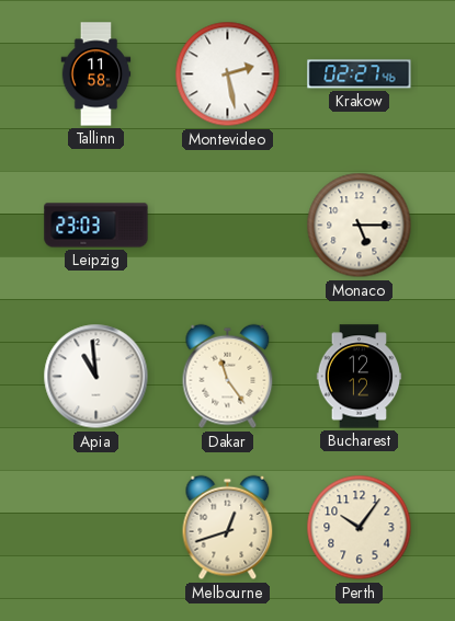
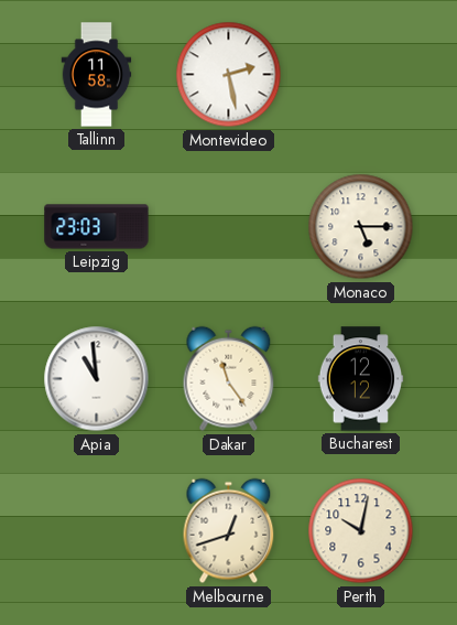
Krakow: 02:27 -> none
Perth: 10:06 -> 10:02
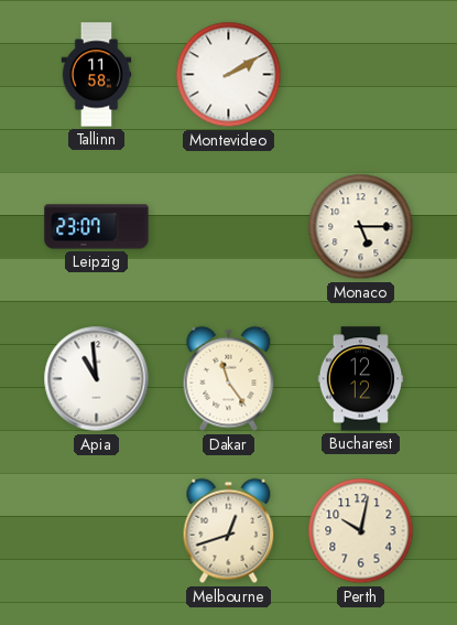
Montevideo: 2:28 -> 2:10
Leipzig: 23:03 -> 23:07
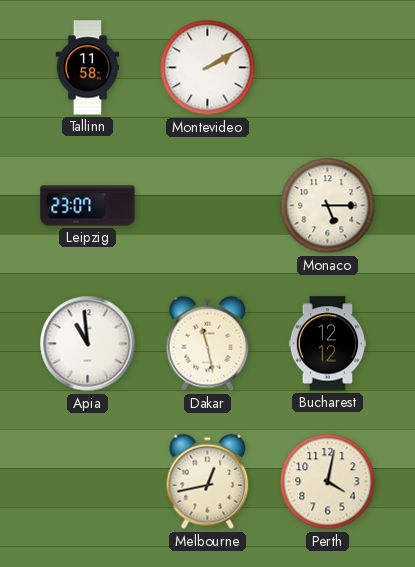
Dakar: 11:24 -> 11:28
Melbourne: 12:42 -> 12:43
Perth: 10:02 -> 4:02
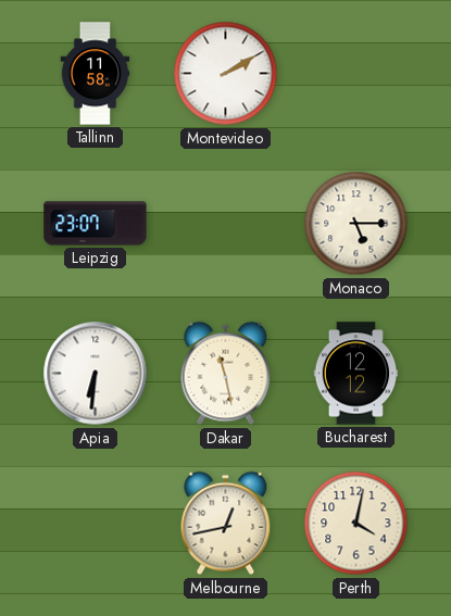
Apia: 10:59 -> 6:31
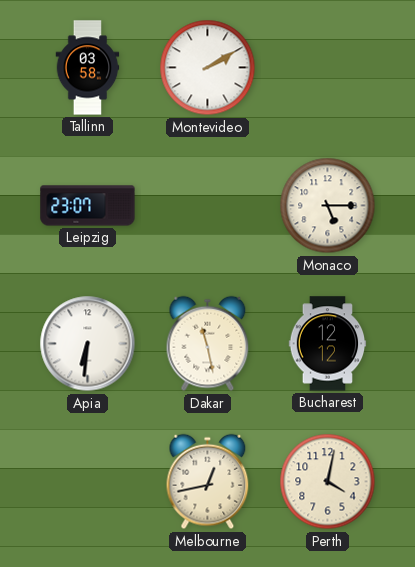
Tallinn: 11:58 -> 03:58
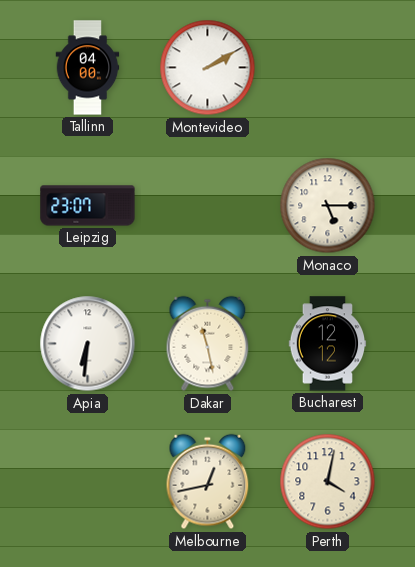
Tallinn: 03:58 -> 04:00
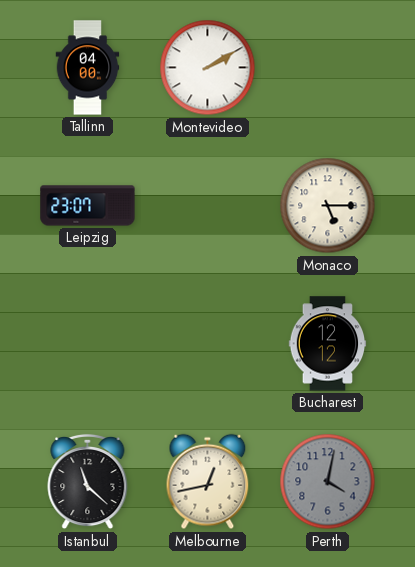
Apia: 6:31 -> none
Dakar: 11:28 -> none
Istanbul: none -> 11:22
Perth dial: cream -> grey
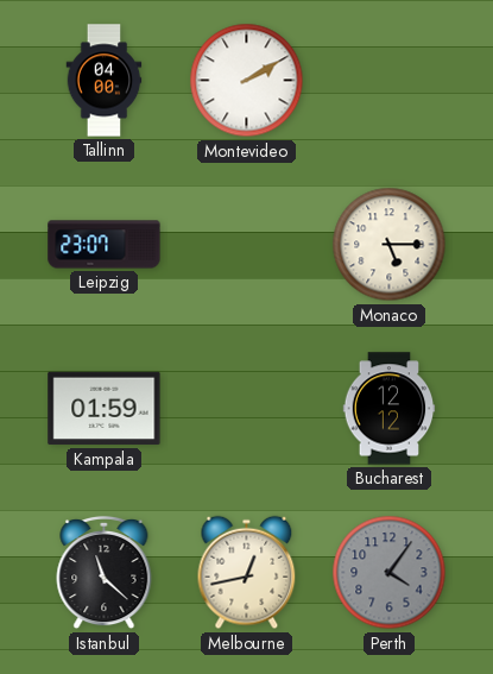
Kampala: none -> 01:59
Perth: 4:02 -> 4:06
